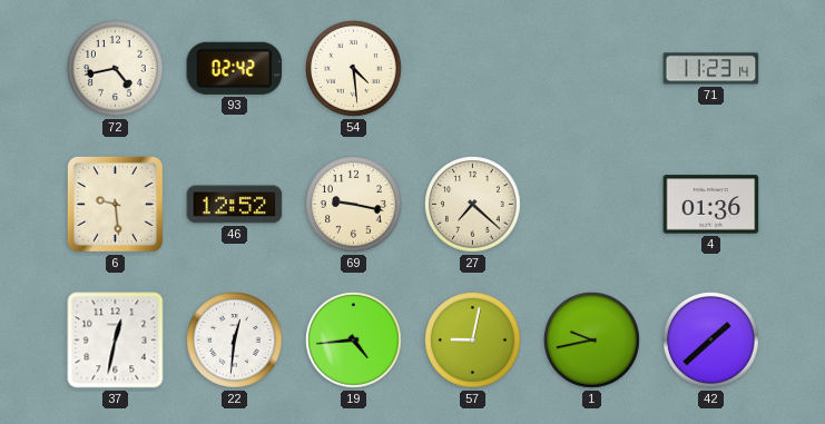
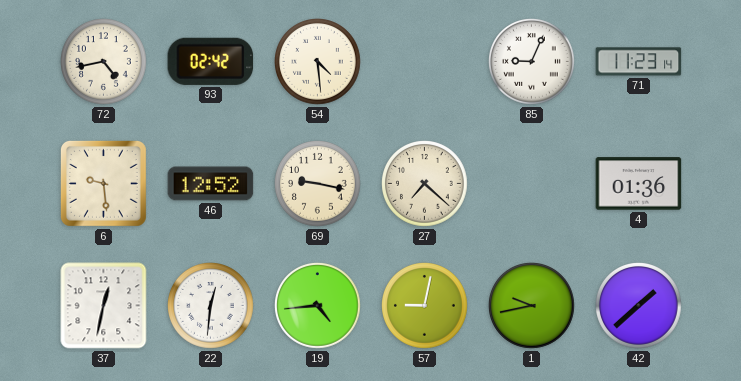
85: none -> 9:04
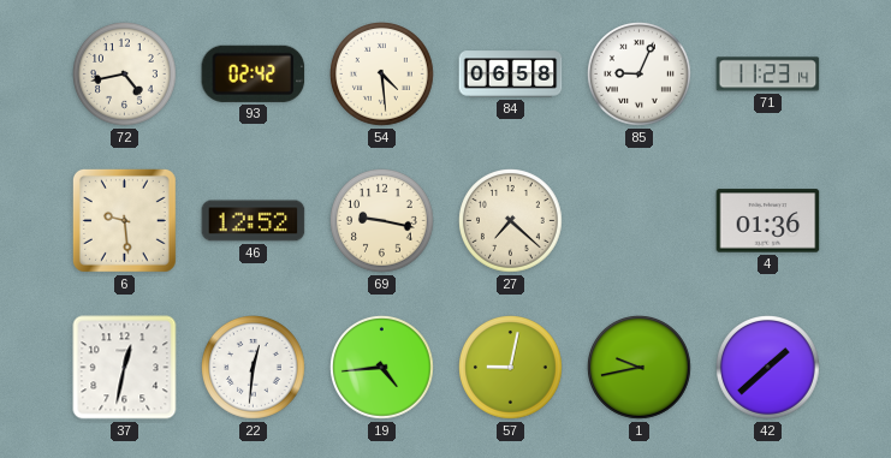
84: none -> 06:58
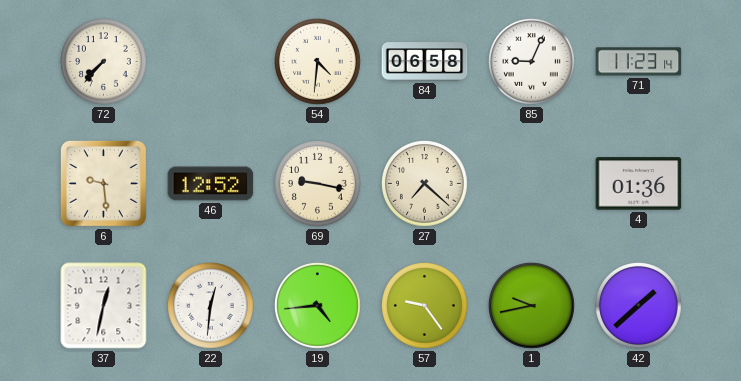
72: 4:43 -> 7:37
93: 02:42 -> none
54: 4:29 -> 4:31
57: 9:02 -> 9:24
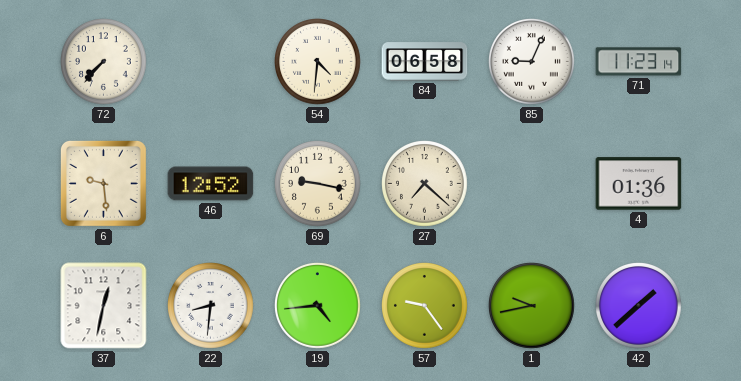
22: 12:31 -> 8:31
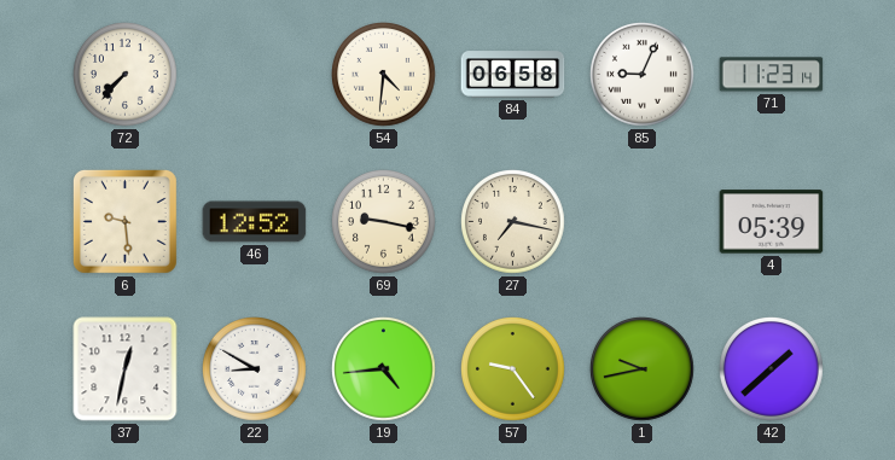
27: 7:22 -> 7:17
4: 01:36 -> 05:39
22: 8:31 -> 8:50
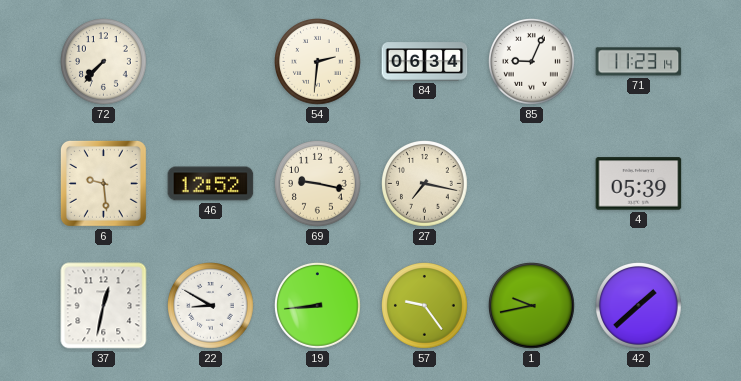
54: 4:31 -> 2:31
84: 06:58 -> 06:34
19: 4:44 -> 8:44
